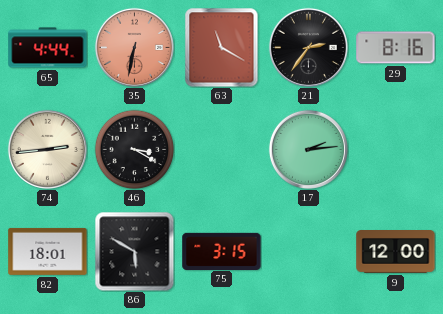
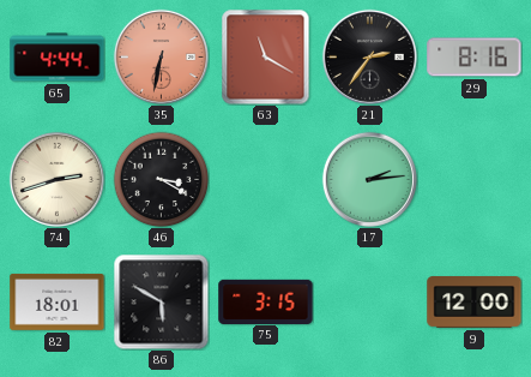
74: 2:44 -> 2:42
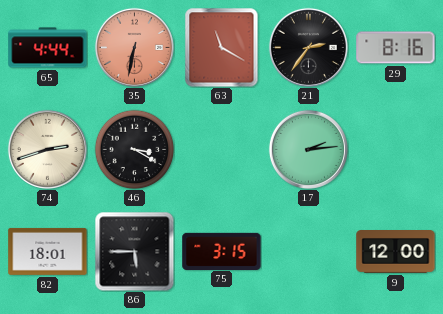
86: 5:50 -> 5:45
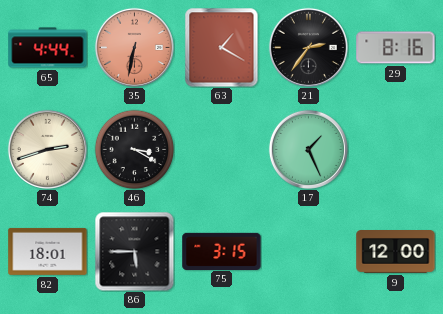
63: 11:20 -> 1:20
17: 2:14 -> 1:26
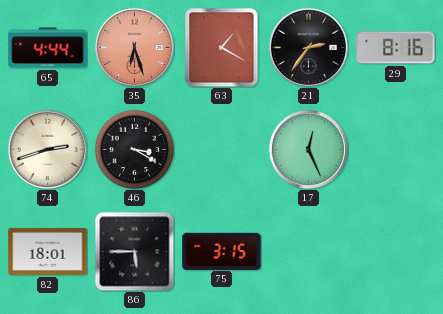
35: 6:32 -> 6:27
17: 1:26 -> 12:26
9: 12:00 -> none
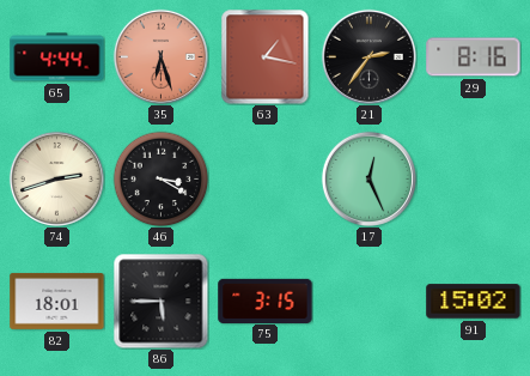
63: 1:20 -> 1:17
91: none -> 15:02
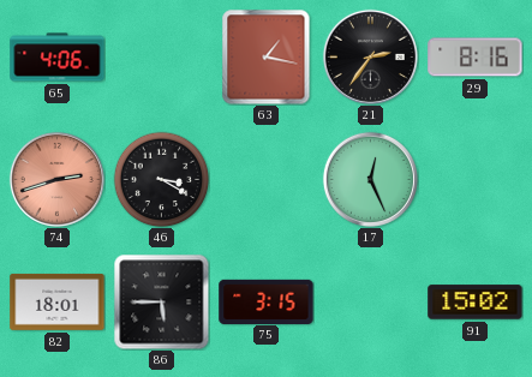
65: 4:44 -> 4:06
35: 6:27 -> none
74 dial: cream -> salmon
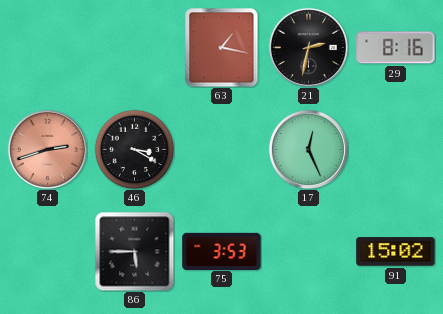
65: 4:06 -> none
21: 2:36 -> 2:32
82: 18:01 -> none
75: 3:15 -> 3:53
